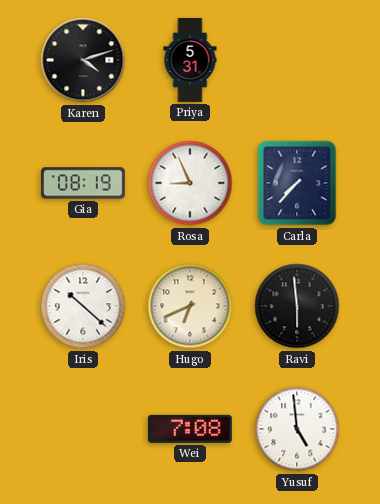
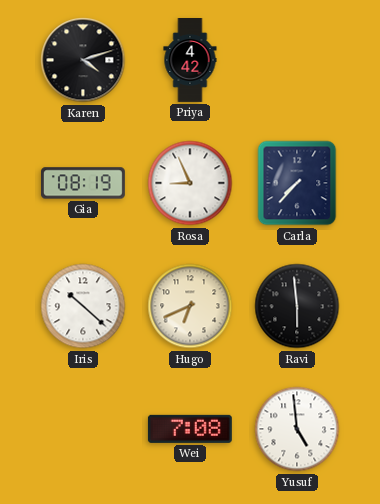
Priya: 5:31 -> 4:42
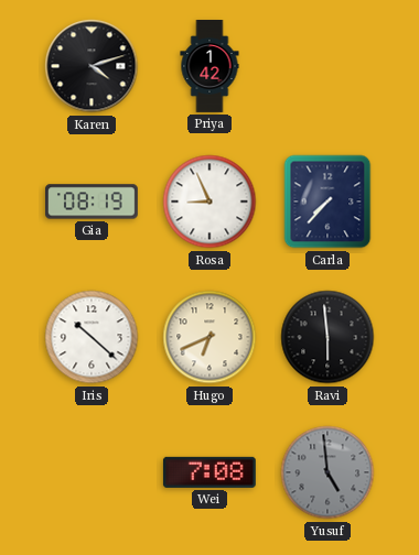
Priya: 4:42 -> 1:42
Yusuf dial: white -> grey
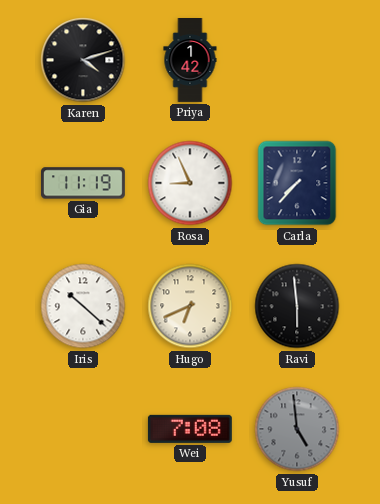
Gia: 08:19 -> 11:19
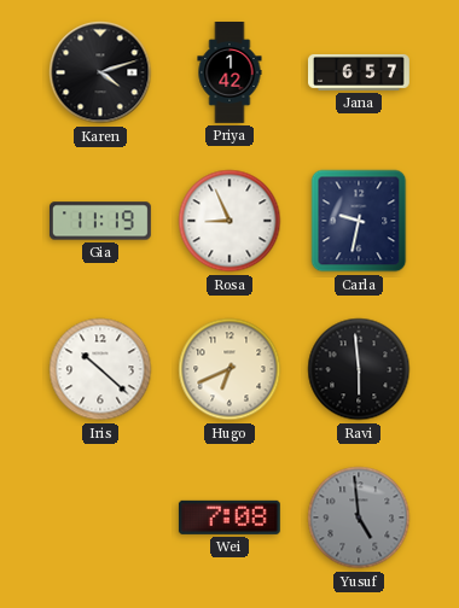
Jana: none -> 6:57
Carla: 7:37 -> 9:32
